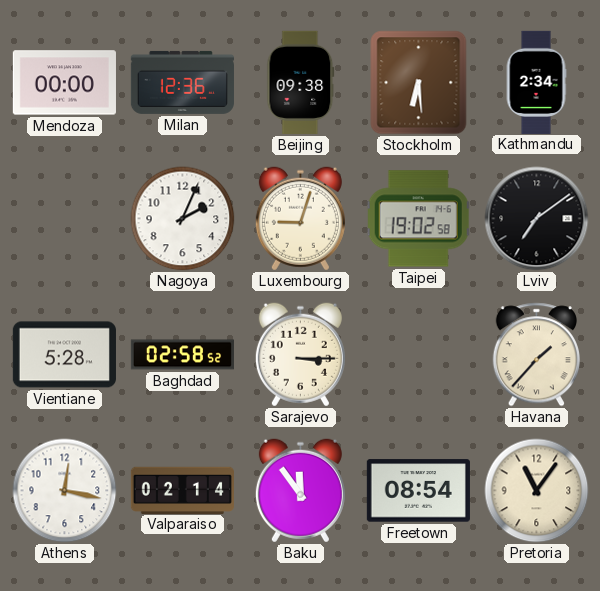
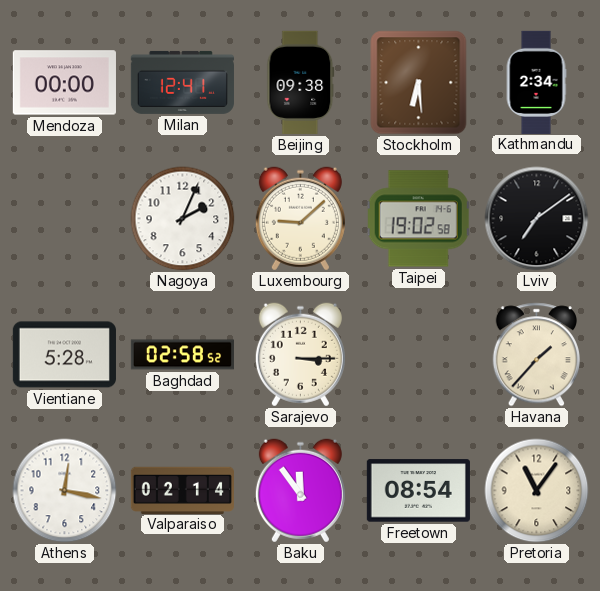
Milan: 12:36 -> 12:41
Luxembourg: 9:03 -> 9:08
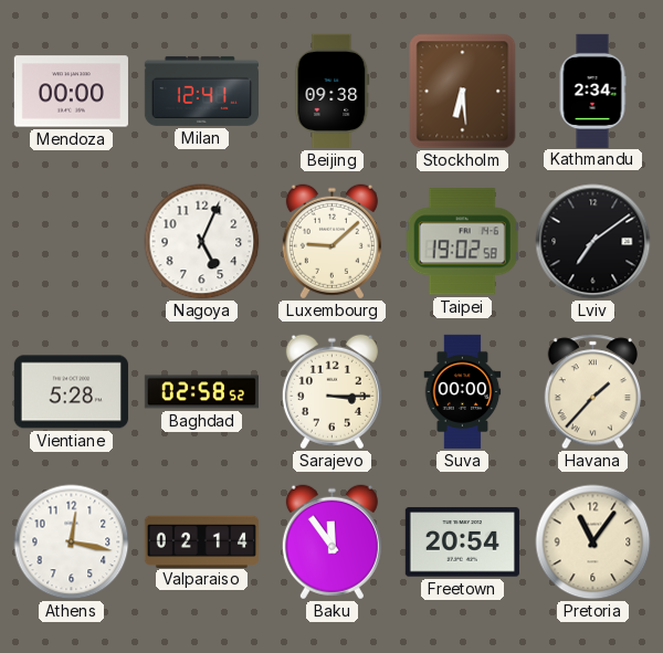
Nagoya: 2:04 -> 5:04
Suva: none -> 00:00
Freetown: 08:54 -> 20:54
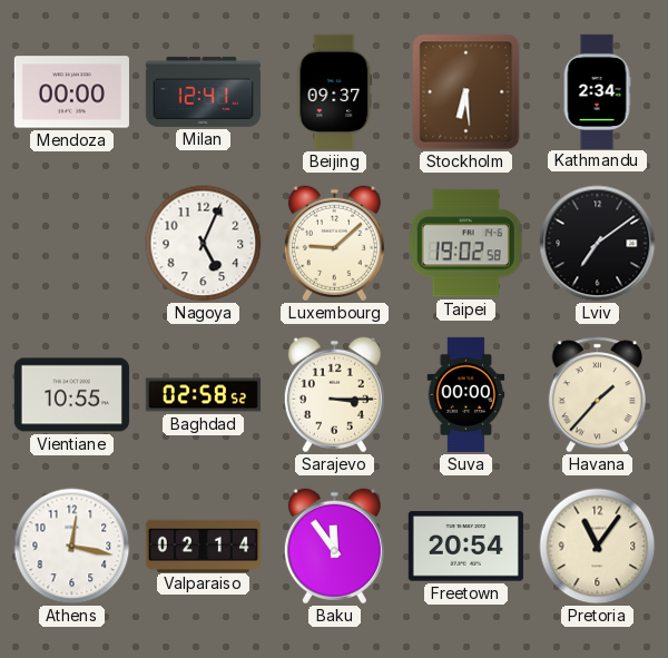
Beijing: 09:38 -> 09:37
Vientiane: 5:28 -> 10:55
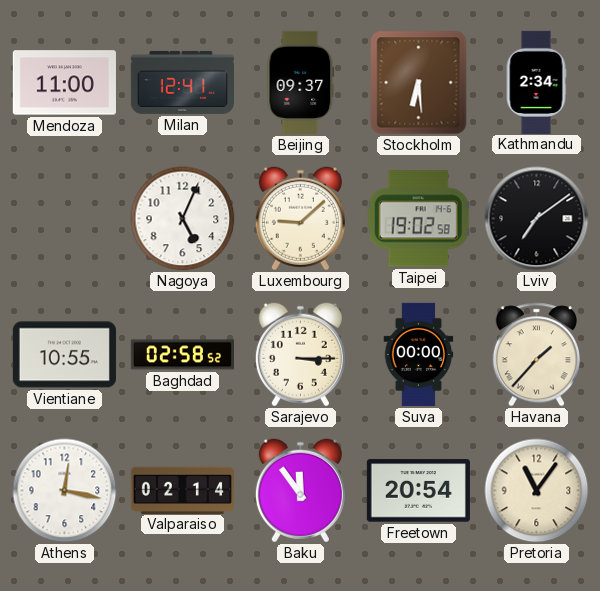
Mendoza: 00:00 -> 11:00
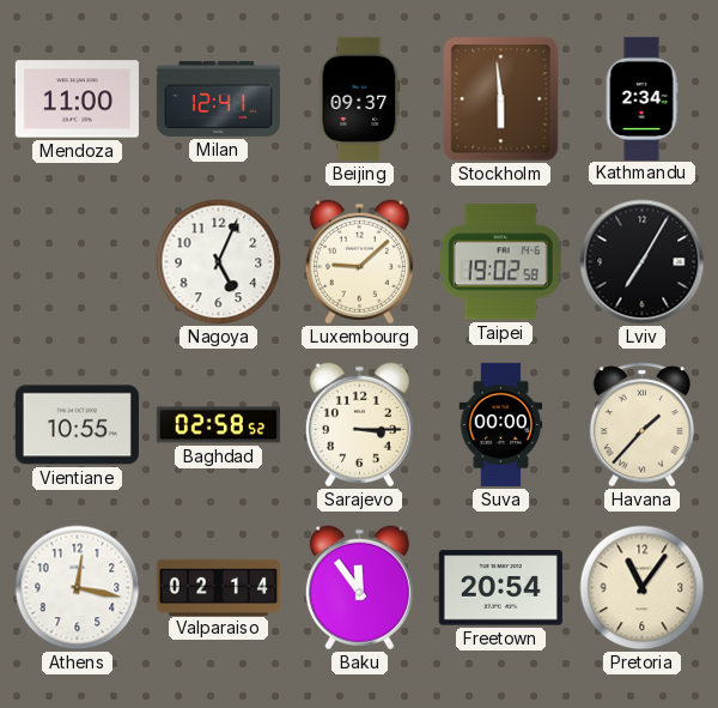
Stockholm: 6:29 -> 5:59
Lviv: 7:09 -> 7:05
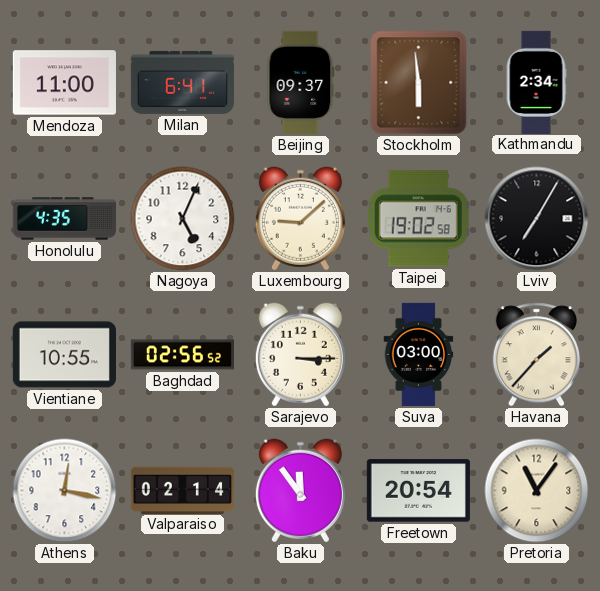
Milan: 12:41 -> 6:41
Honolulu: none -> 4:35
Baghdad: 02:58 -> 02:56
Suva: 00:00 -> 03:00
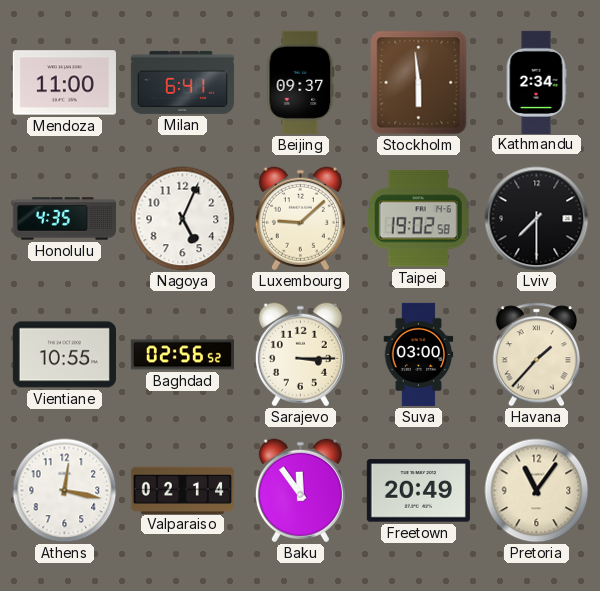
Lviv: 7:05 -> 7:30
Freetown: 20:54 -> 20:49
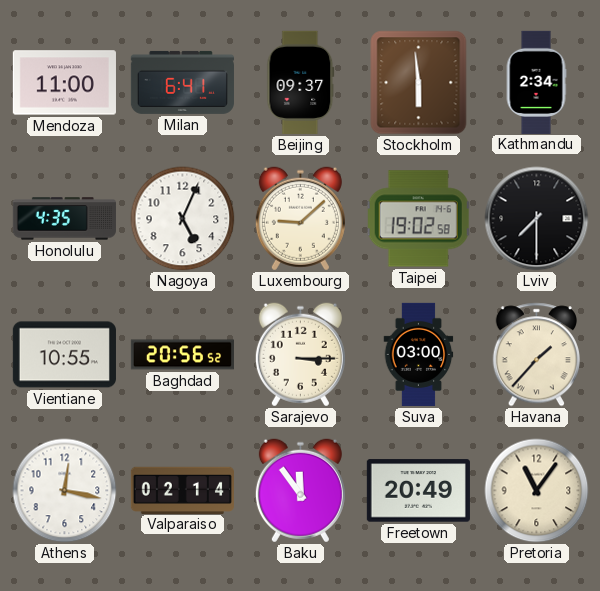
Baghdad: 02:56 -> 20:56
